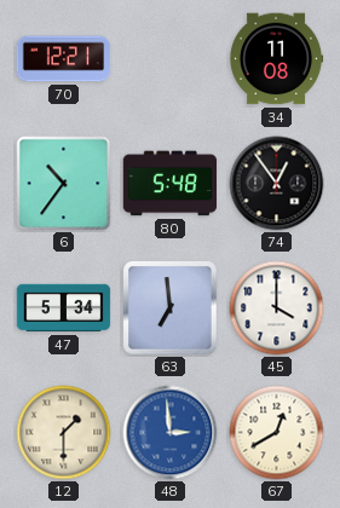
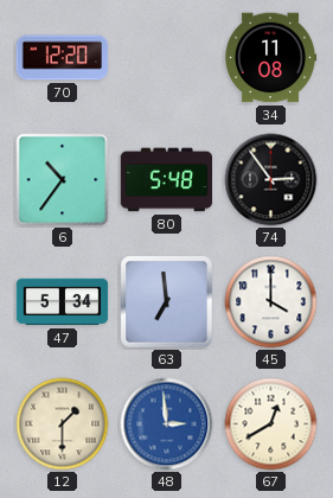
70: 12:21 -> 12:20
74: 12:54 -> 2:54
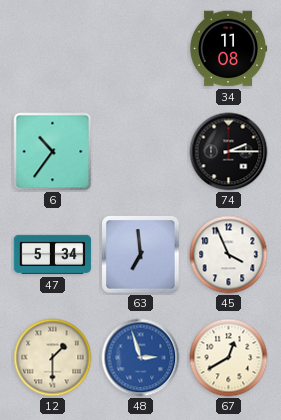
70: 12:20 -> none
80: 5:48 -> none
74: 2:54 -> 2:15
45: 4:00 -> 3:56
48: 2:59 -> 2:57
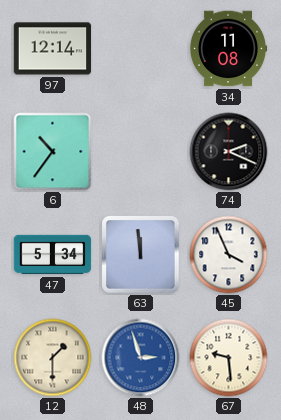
97: none -> 12:14
74: 2:15 -> 2:19
63: 6:59 -> 11:59
67: 12:40 -> 9:29
